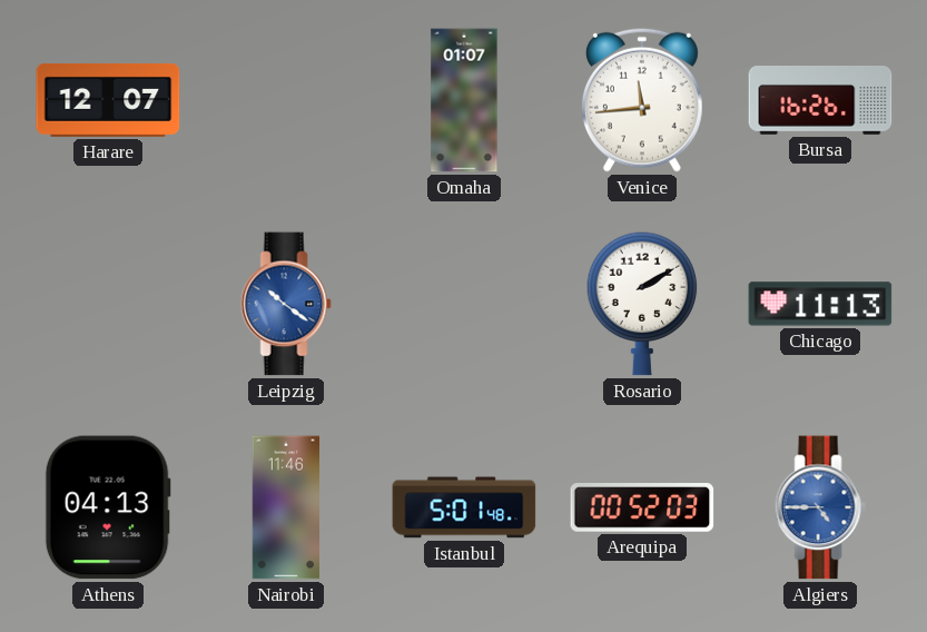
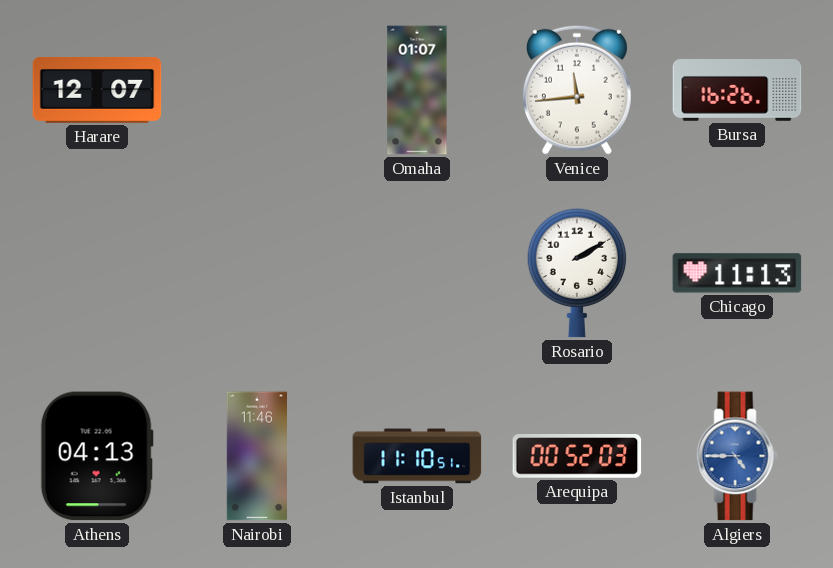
Leipzig: 10:21 -> none
Istanbul: 5:01 -> 11:10
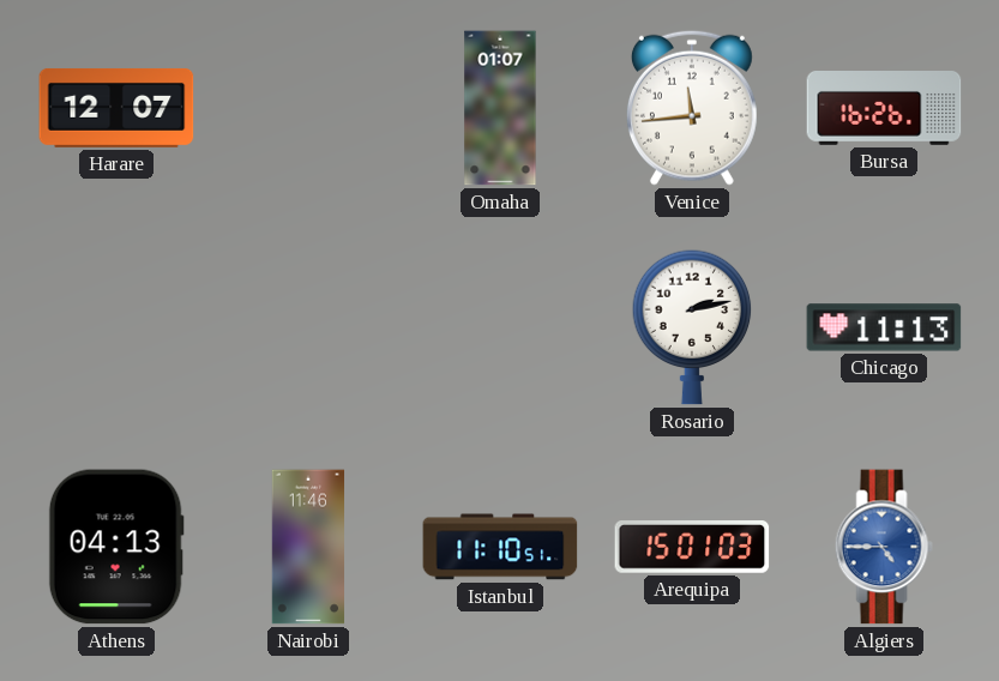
Rosario: 2:10 -> 2:13
Arequipa: 00:52 -> 15:01
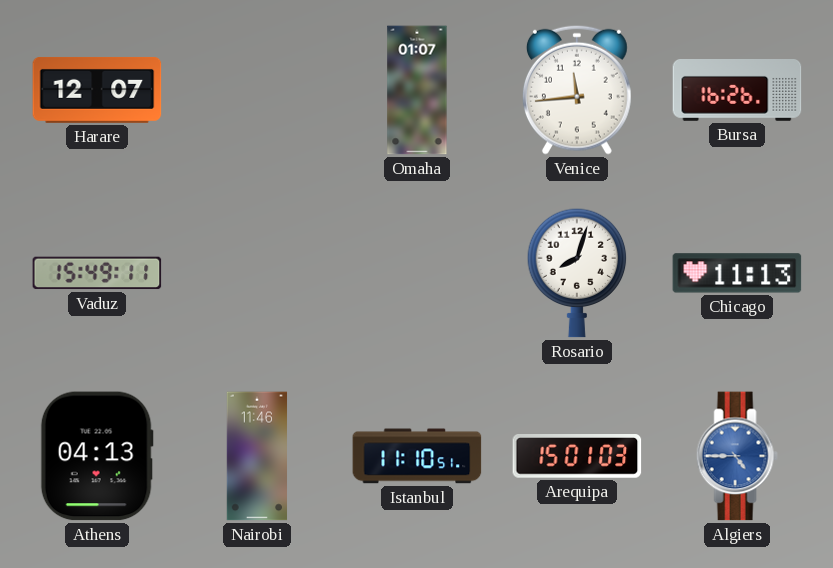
Vaduz: none -> 15:49
Rosario: 2:13 -> 8:03
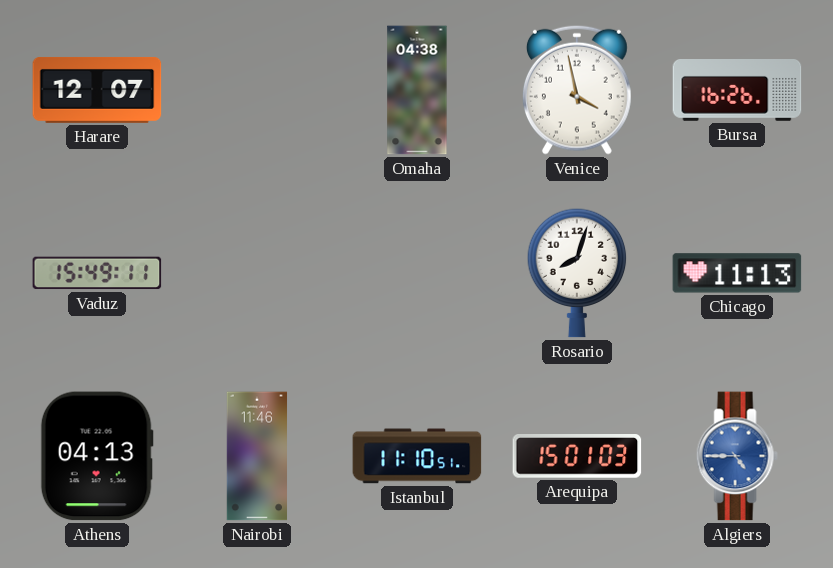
Omaha: 01:07 -> 04:38
Venice: 11:44 -> 3:58
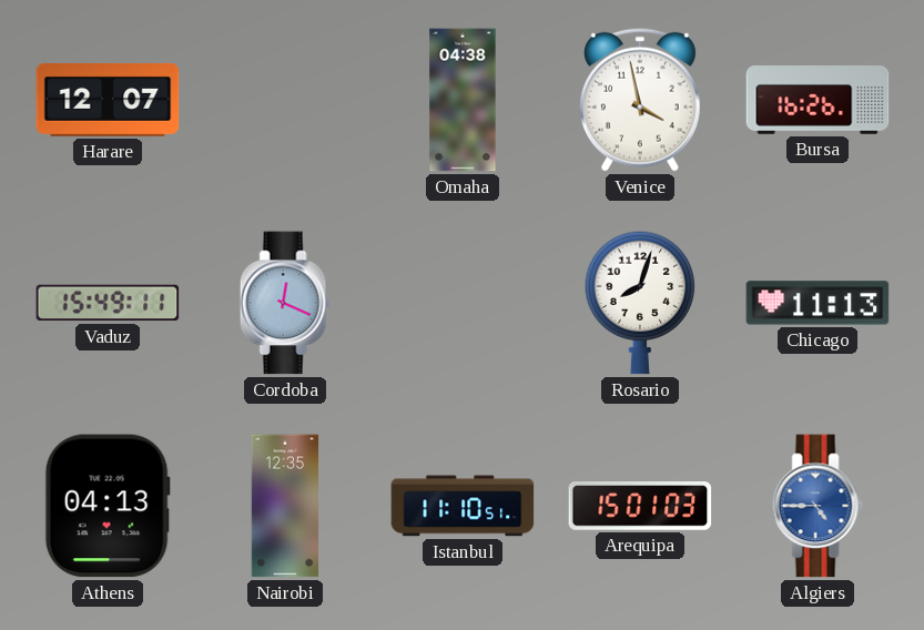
Cordoba: none -> 12:19
Nairobi: 11:46 -> 12:35
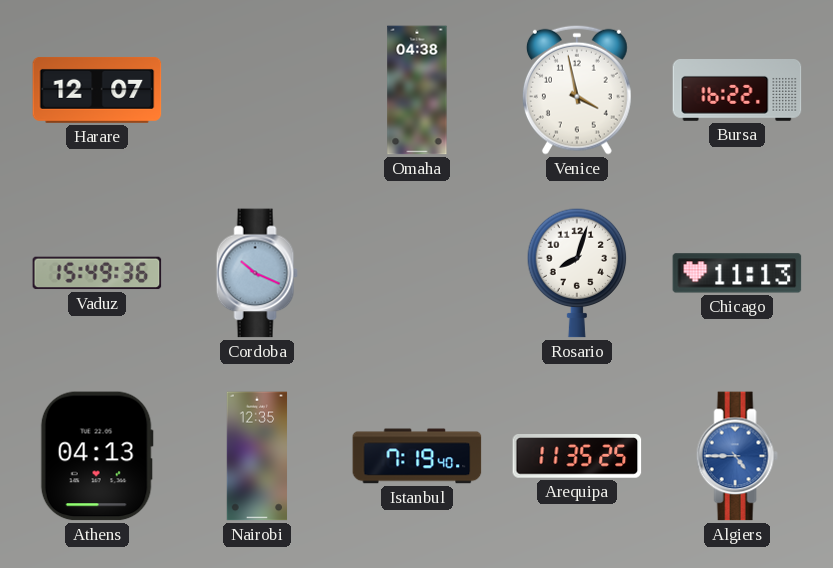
Bursa: 16:26 -> 16:22
Vaduz: 15:49:11 -> 15:49:36
Cordoba: 12:19 -> 10:19
Istanbul: 11:10 -> 7:19
Arequipa: 15:01 -> 11:35
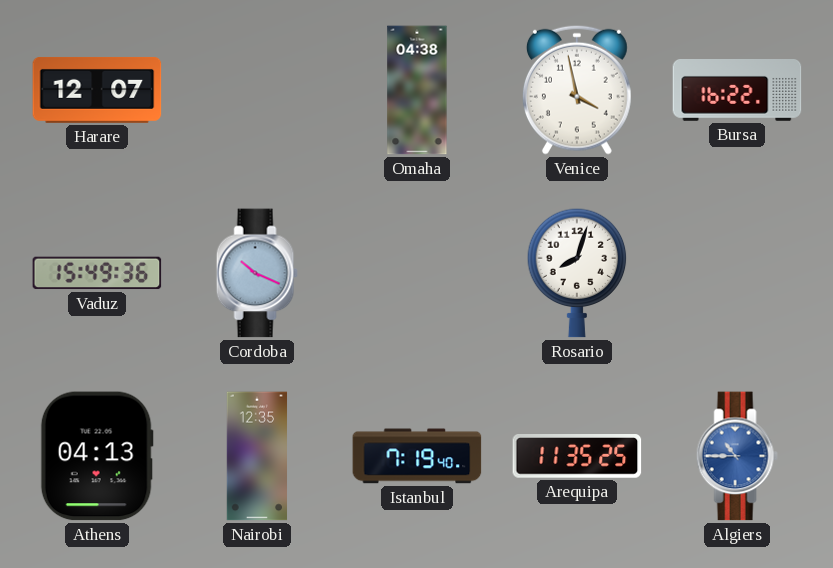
Chicago: 11:13 -> none
Algiers: 4:45 -> 10:45
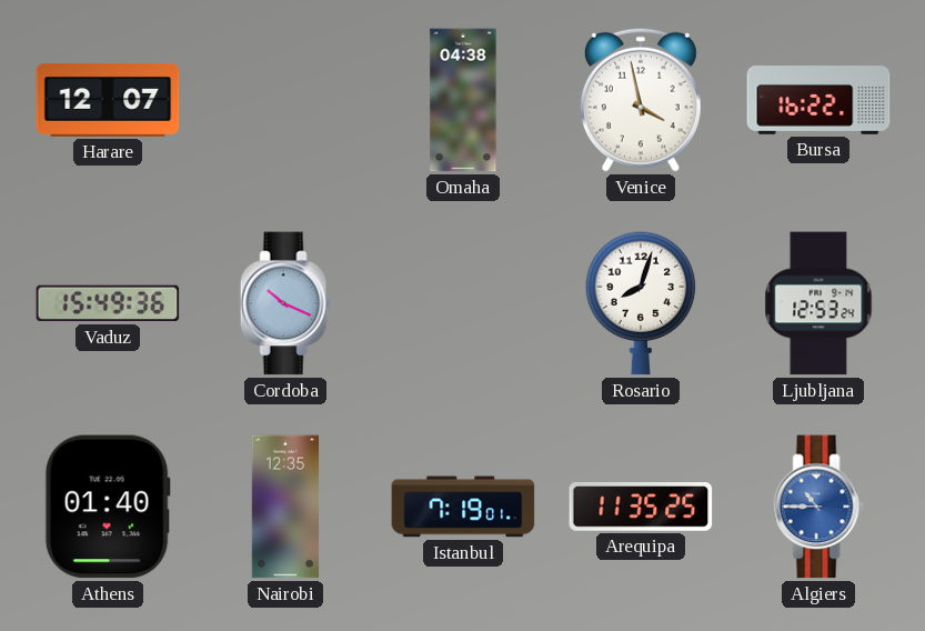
Ljubljana: none -> 12:53
Athens: 04:13 -> 01:40
Istanbul: 7:19:40 -> 7:19:01
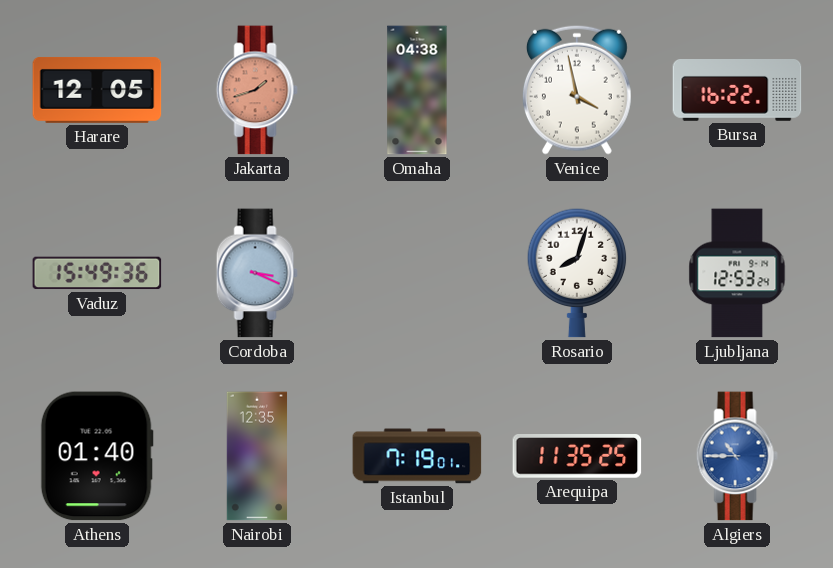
Harare: 12:07 -> 12:05
Jakarta: none -> 1:42
Cordoba: 10:19 -> 3:19
